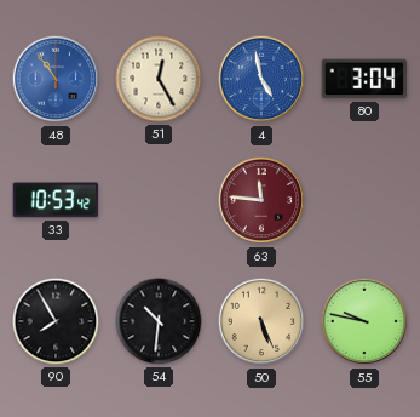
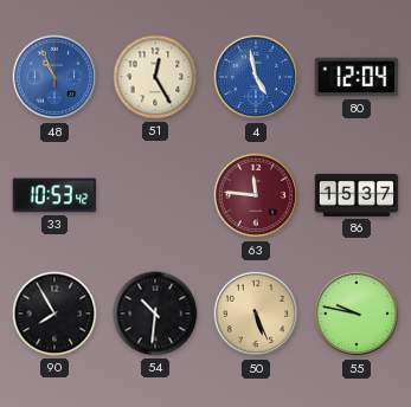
48: 10:54 -> 10:56
80: 3:04 -> 12:04
86: none -> 15:37
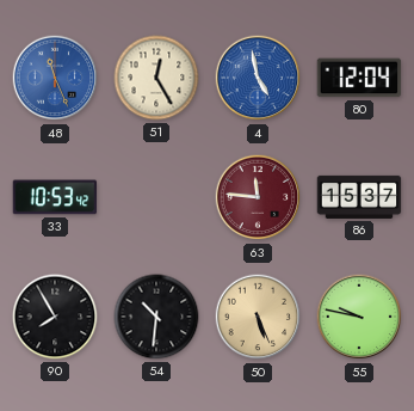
48: 10:56 -> 11:26
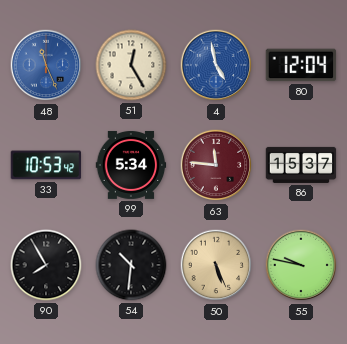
99: none -> 5:34
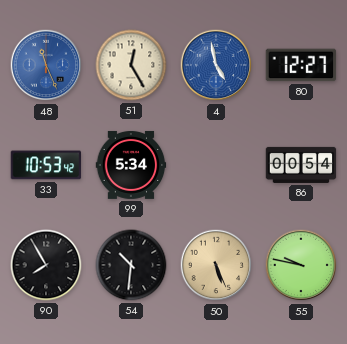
80: 12:04 -> 12:27
63: 11:46 -> none
86: 15:37 -> 00:54
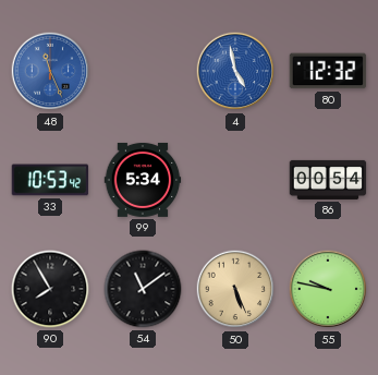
51: 12:25 -> none
80: 12:27 -> 12:32
54: 10:31 -> 11:09
